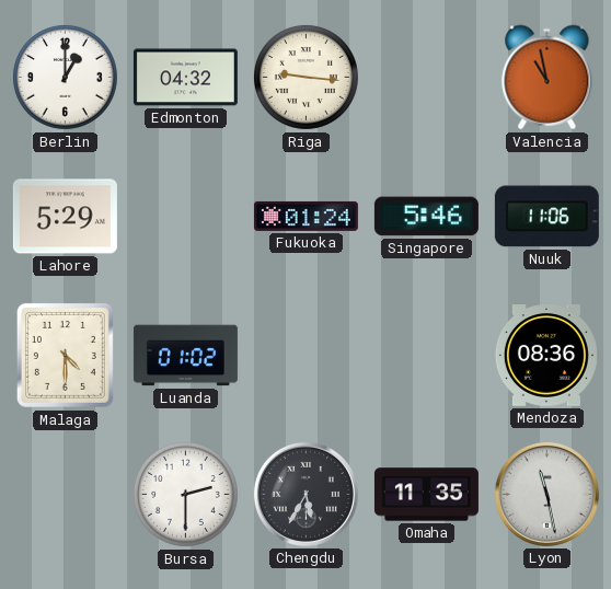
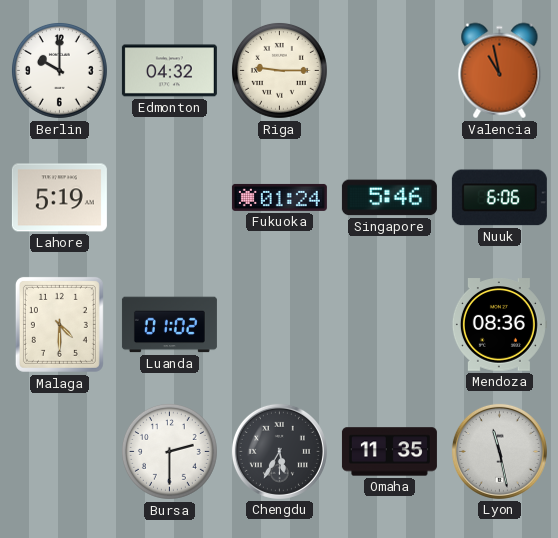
Berlin: 1:00 -> 10:00
Riga: 9:16 -> 9:15
Lahore: 5:29 -> 5:19
Nuuk: 11:06 -> 6:06
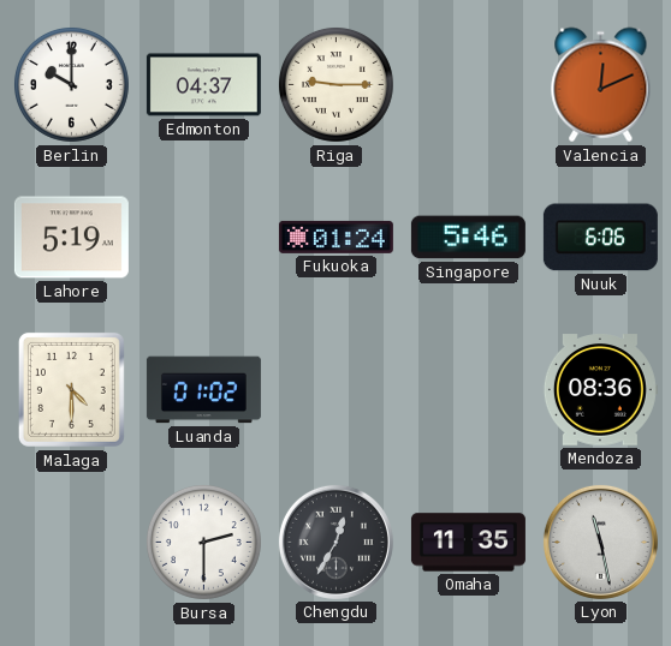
Edmonton: 04:32 -> 04:37
Valencia: 10:58 -> 12:11
Chengdu: 5:35 -> 12:35
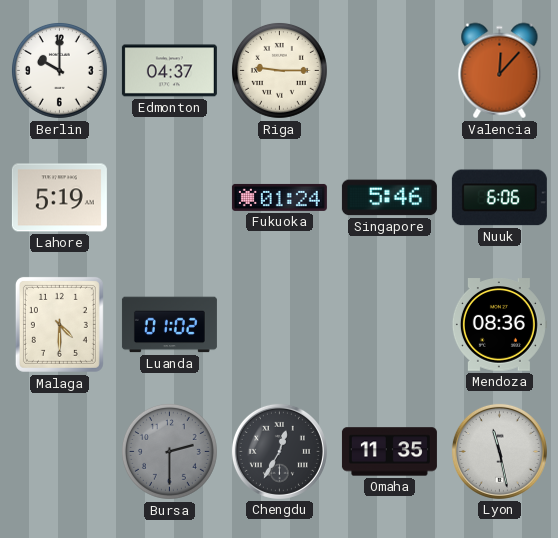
Valencia: 12:11 -> 12:07
Bursa dial: white -> grey
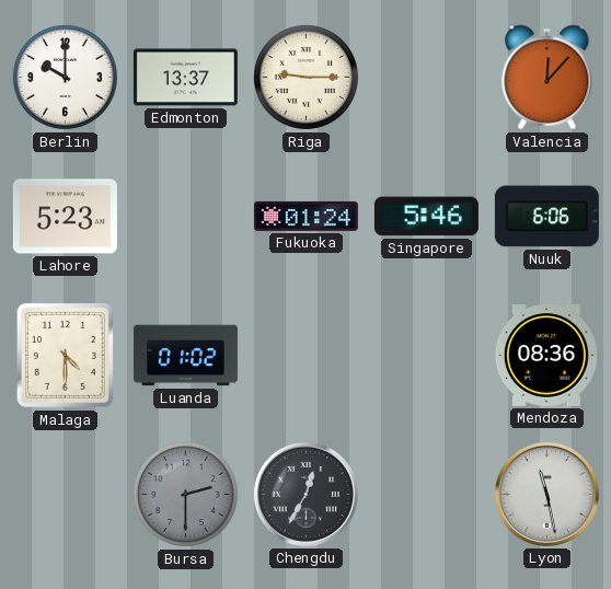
Edmonton: 04:37 -> 13:37
Lahore: 5:19 -> 5:23
Omaha: 11:35 -> none
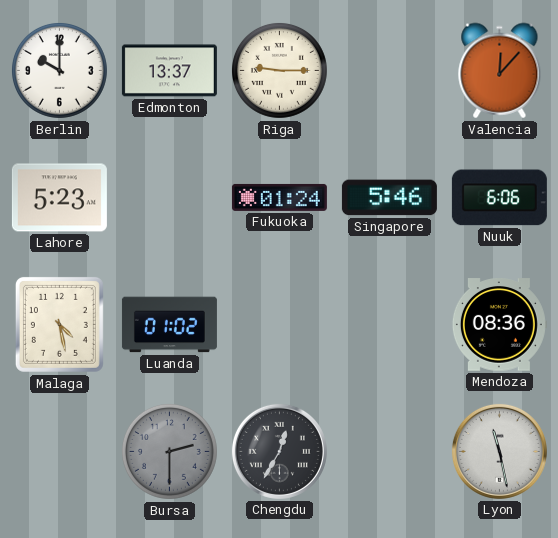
Malaga: 4:30 -> 4:28
